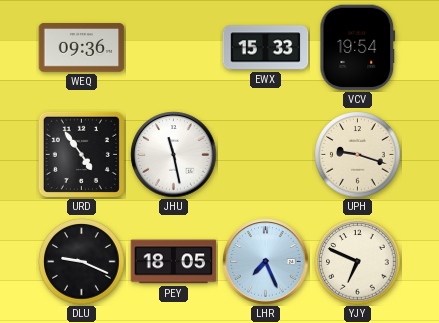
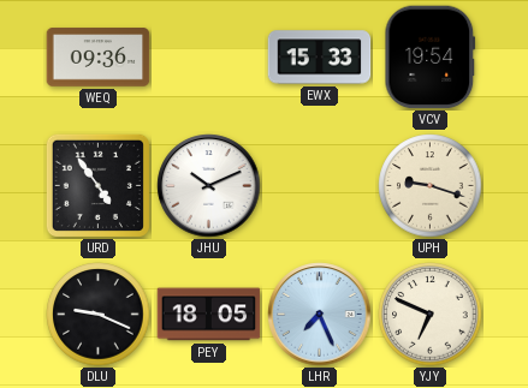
JHU: 11:28 -> 10:11
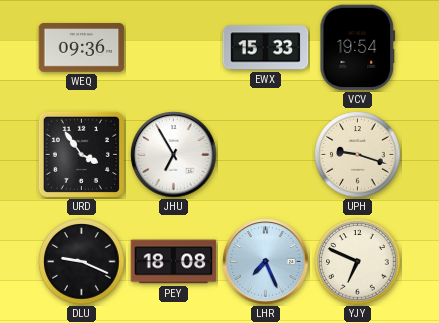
URD: 4:54 -> 3:54
JHU: 10:11 -> 6:55
PEY: 18:05 -> 18:08
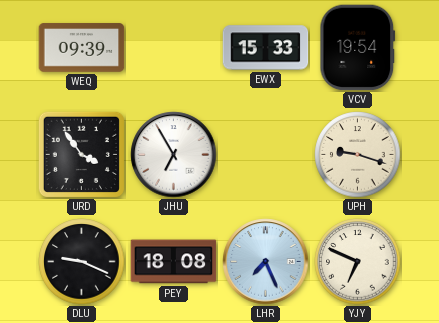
WEQ: 09:36 -> 09:39
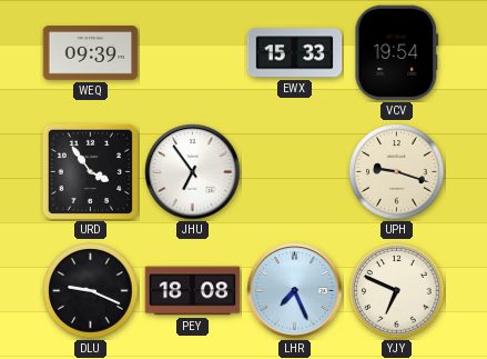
JHU: 6:55 -> 6:54
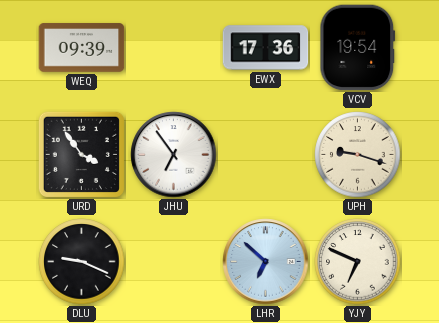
EWX: 15:33 -> 17:36
PEY: 18:08 -> none
LHR: 7:26 -> 6:52
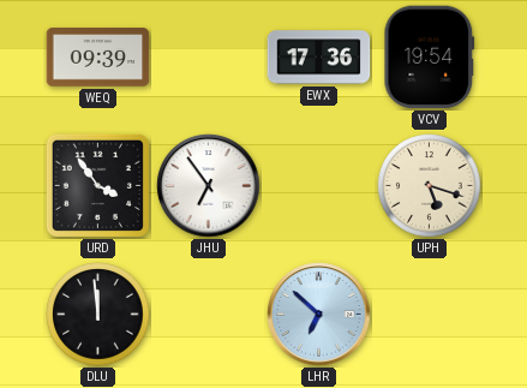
UPH: 9:18 -> 5:18
DLU: 9:19 -> 11:59
YJY: 6:49 -> none
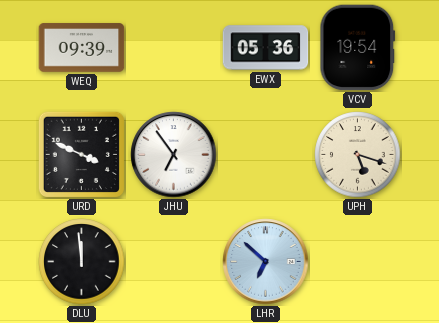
EWX: 17:36 -> 05:36
URD: 3:54 -> 3:49
